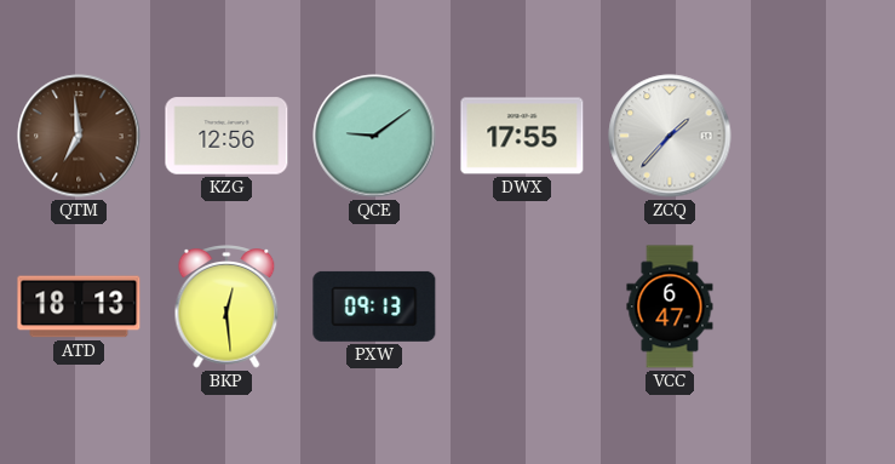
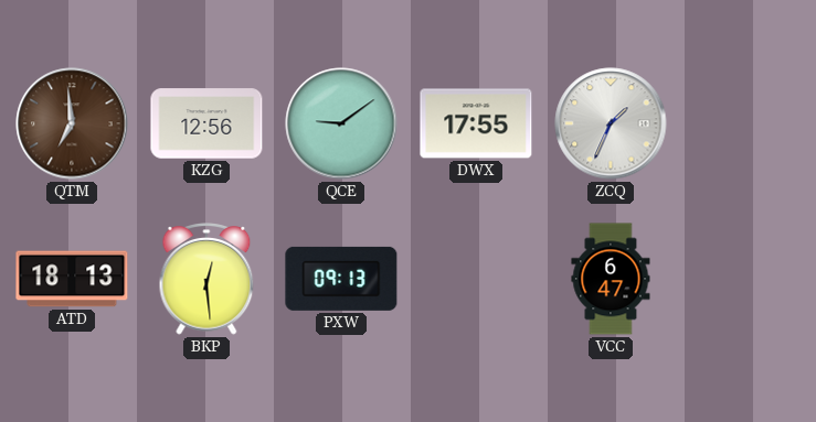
ZCQ: 1:37 -> 1:34
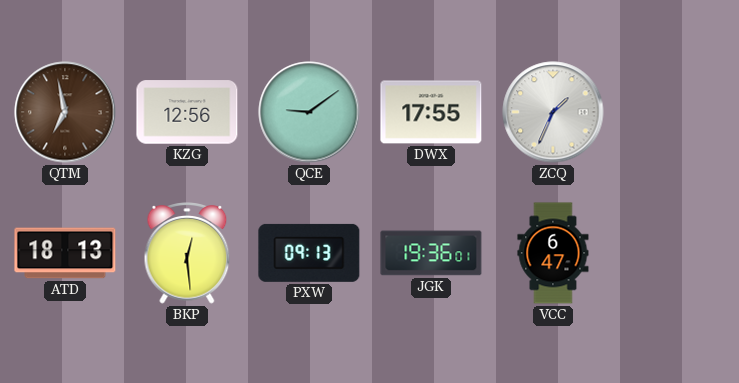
QTM: 6:59 -> 6:58
JGK: none -> 19:36
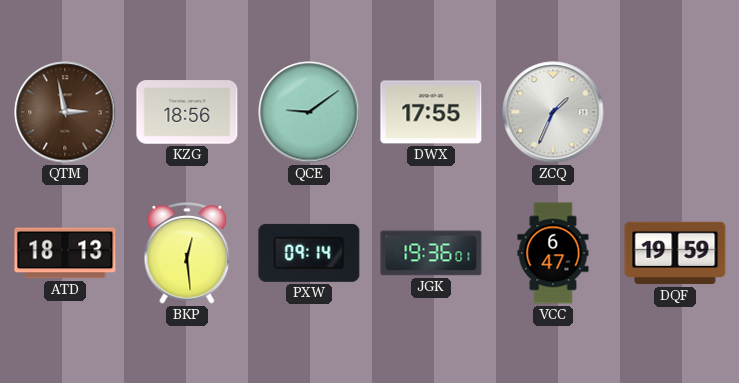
QTM: 6:58 -> 2:58
KZG: 12:56 -> 18:56
PXW: 09:13 -> 09:14
DQF: none -> 19:59
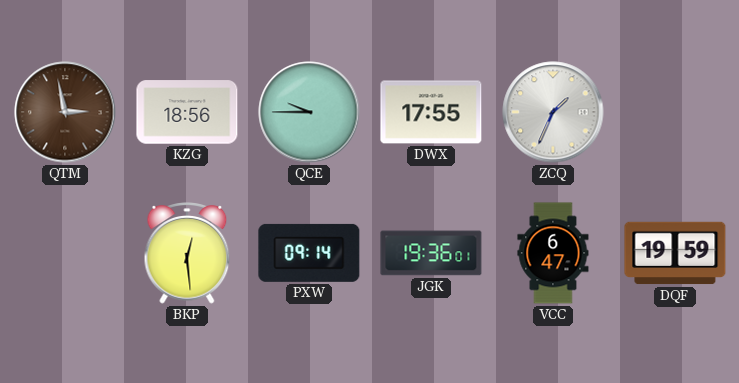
QCE: 9:09 -> 9:45
ATD: 18:13 -> none
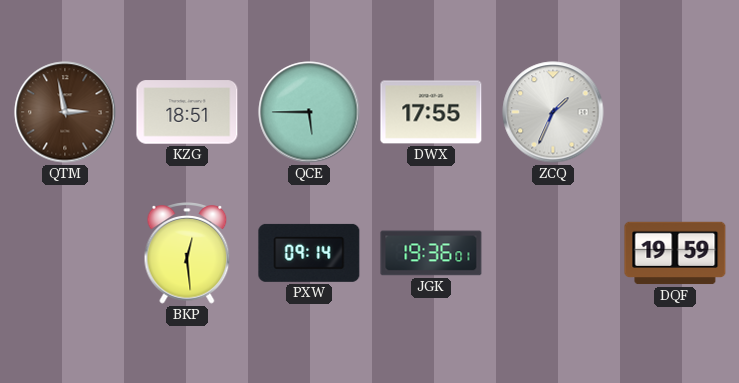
KZG: 18:56 -> 18:51
QCE: 9:45 -> 5:45
VCC: 6:47 -> none
